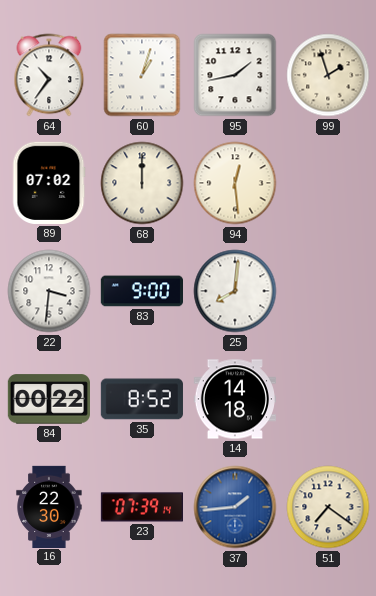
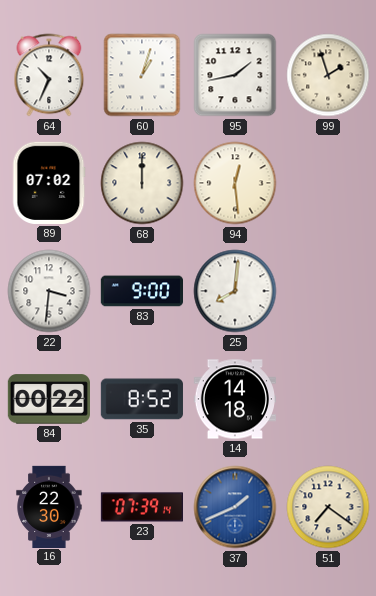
64: 10:36 -> 10:34
37: 1:44 -> 1:41
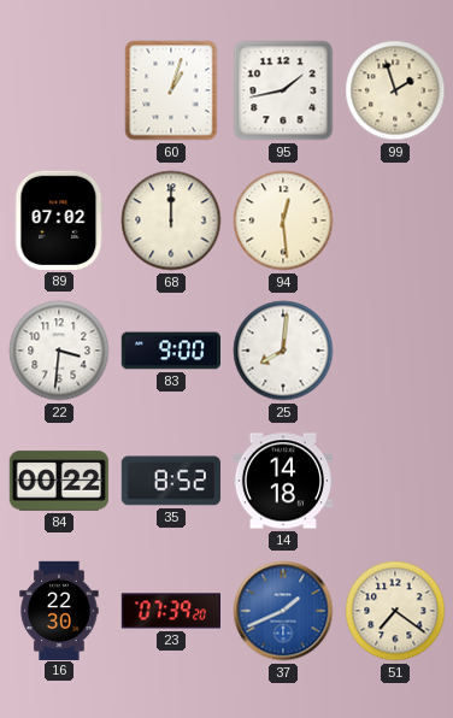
64: 10:34 -> none
23: 07:39:14 -> 07:39:20
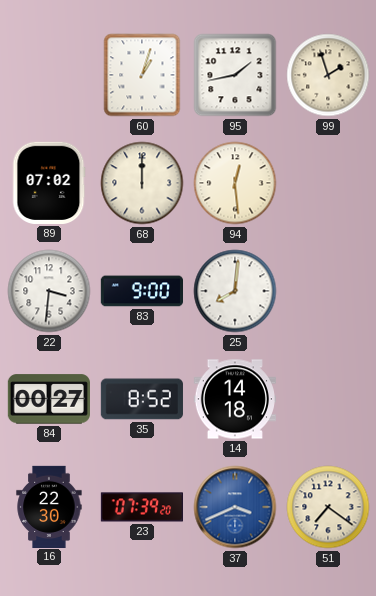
84: 00:22 -> 00:27
37: 1:41 -> 3:41
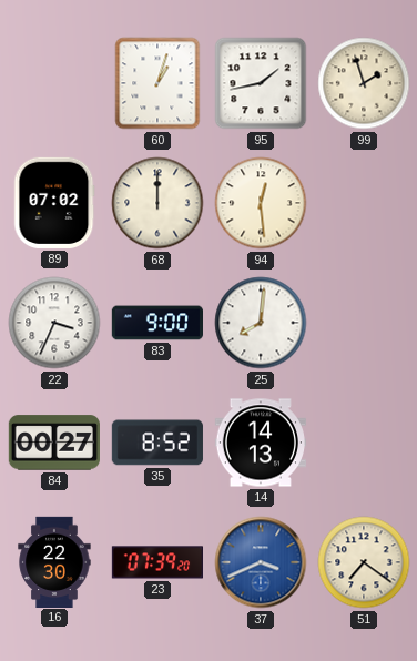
22: 3:31 -> 3:34
14: 14:18 -> 14:13
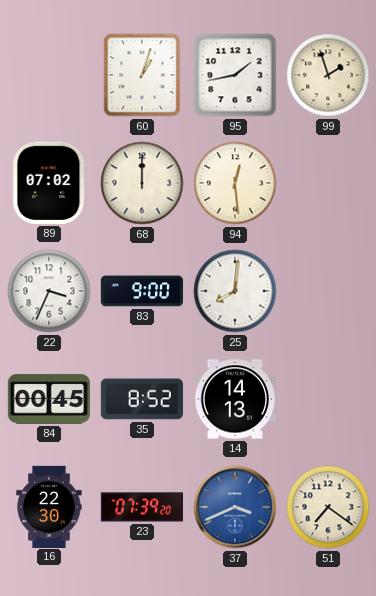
84: 00:27 -> 00:45
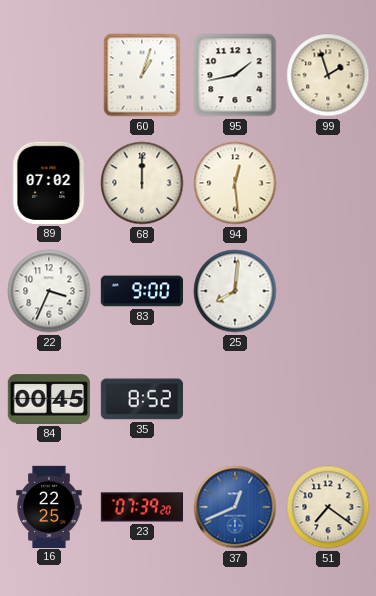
14: 14:13 -> none
16: 22:30 -> 22:25
37: 3:41 -> 12:41
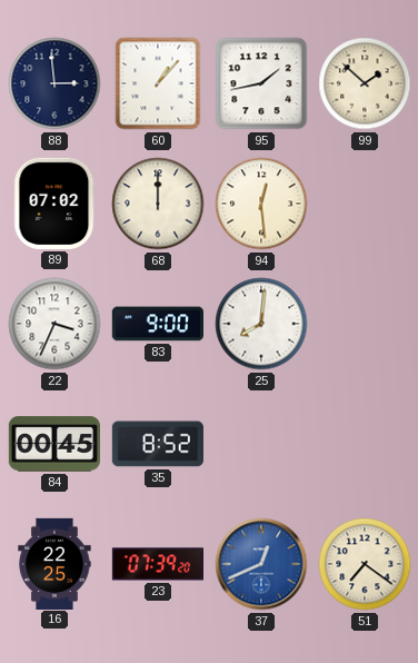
88: none -> 2:59
60: 1:03 -> 1:07
99: 1:57 -> 1:52
